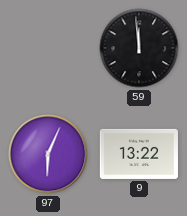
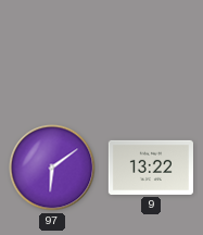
59: 11:59 -> none
97: 6:04 -> 6:09
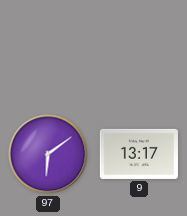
9: 13:22 -> 13:17
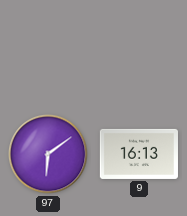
9: 13:17 -> 16:13
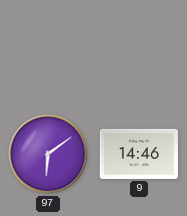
9: 16:13 -> 14:46
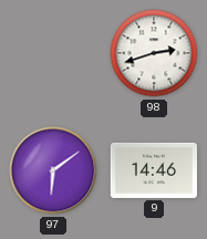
98: none -> 2:42
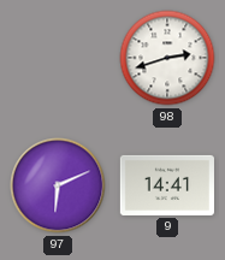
97: 6:09 -> 6:11
9: 14:46 -> 14:41
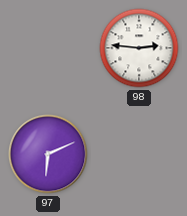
98: 2:42 -> 2:46
9: 14:41 -> none
